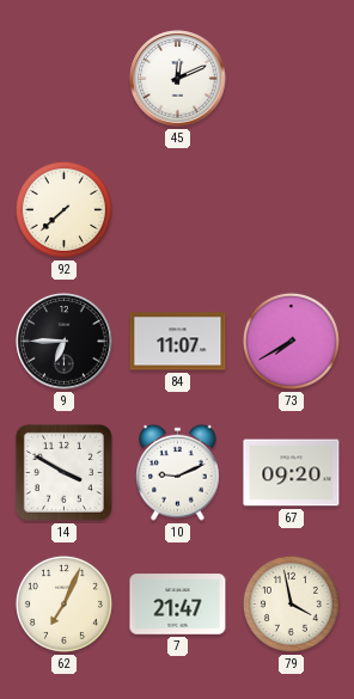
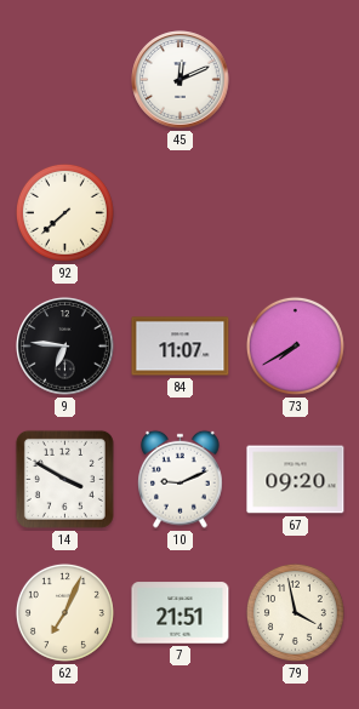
9: 6:45 -> 6:46
7: 21:47 -> 21:51
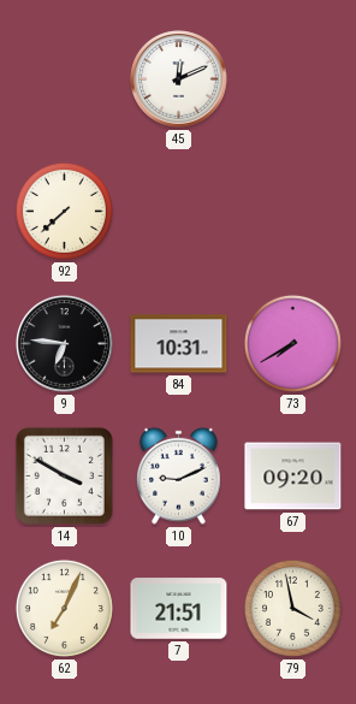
84: 11:07 -> 10:31
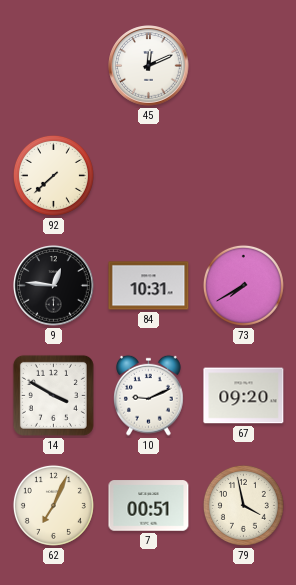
9: 6:46 -> 12:46
7: 21:51 -> 00:51
